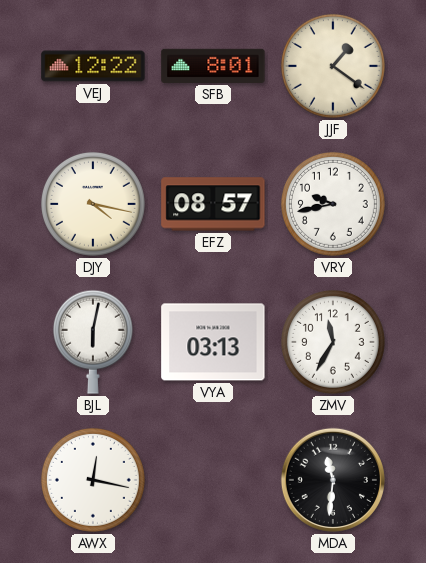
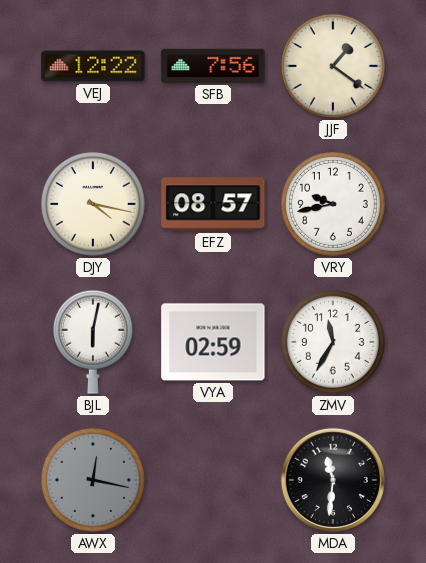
SFB: 8:01 -> 7:56
VYA: 03:13 -> 02:59
AWX dial: white -> grey
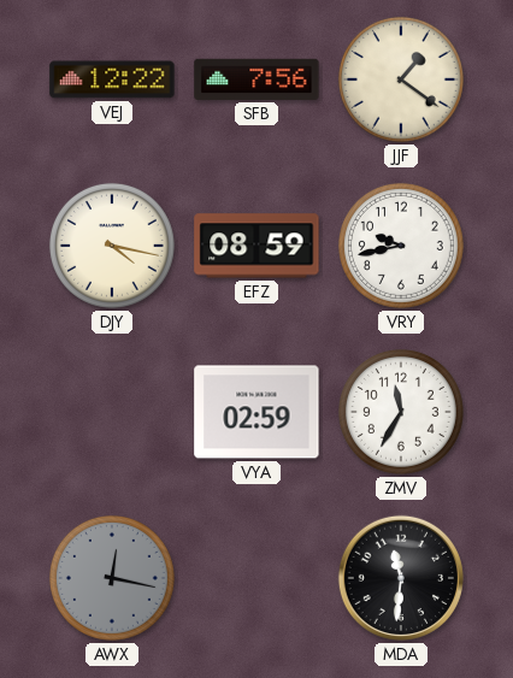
EFZ: 08:57 -> 08:59
BJL: 6:02 -> none
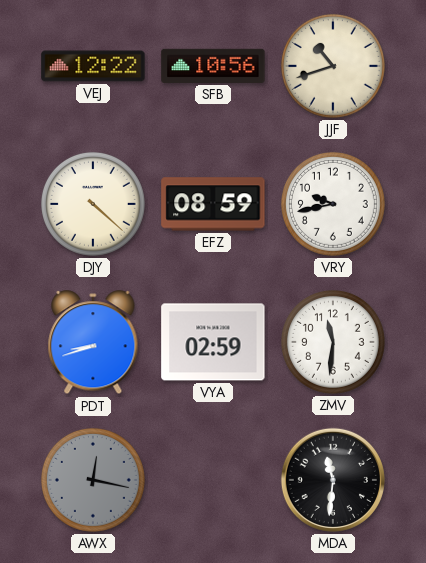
SFB: 7:56 -> 10:56
JJF: 1:21 -> 10:42
DJY: 4:17 -> 4:22
PDT: none -> 8:42
ZMV: 11:35 -> 11:31
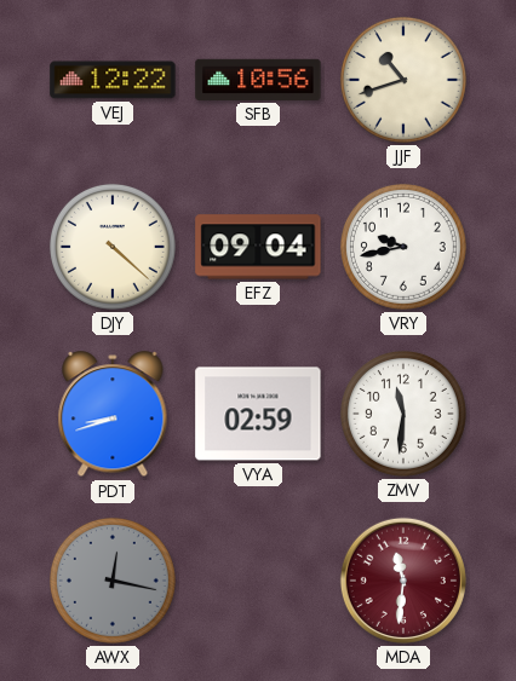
EFZ: 08:59 -> 09:04
MDA dial: black -> burgundy
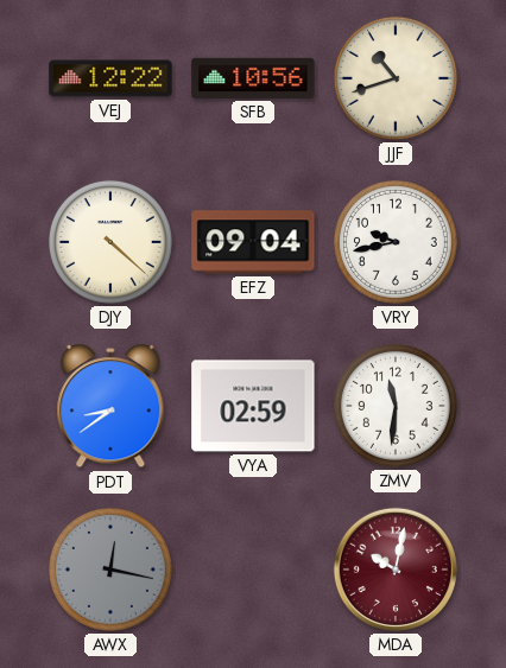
PDT: 8:42 -> 8:39
MDA: 11:31 -> 10:02
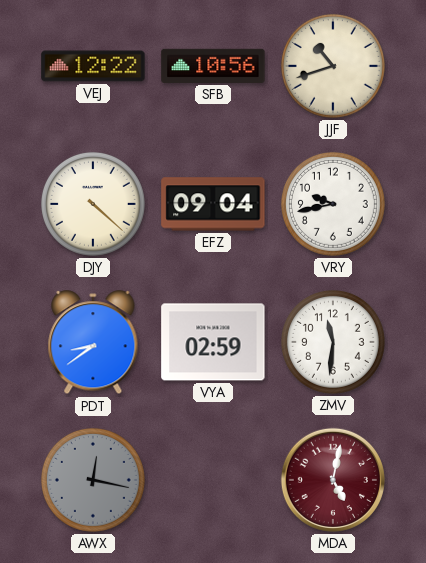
MDA: 10:02 -> 5:02
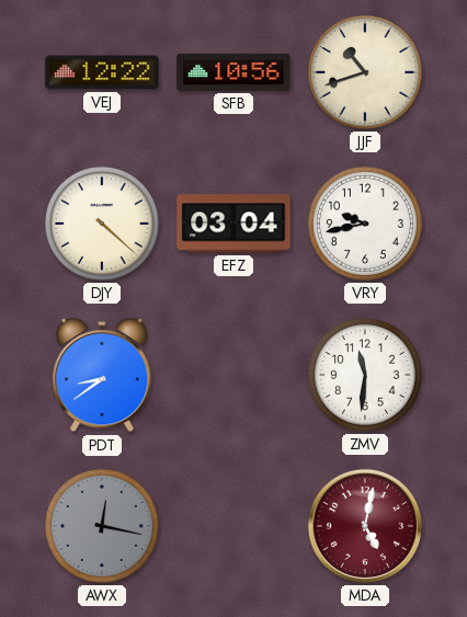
EFZ: 09:04 -> 03:04
VYA: 02:59 -> none
